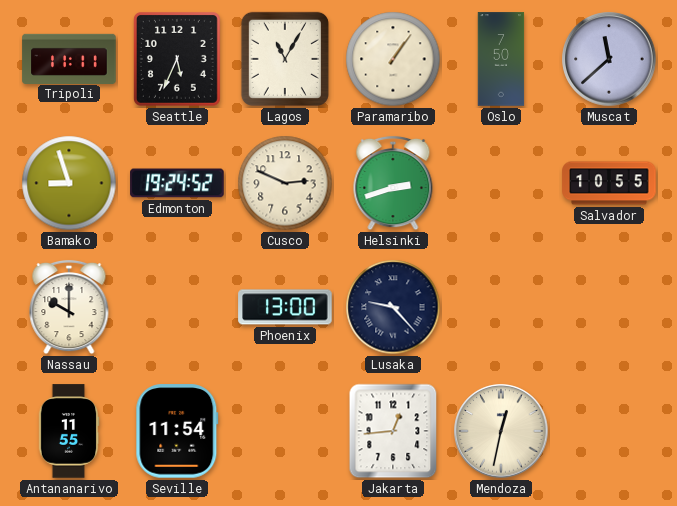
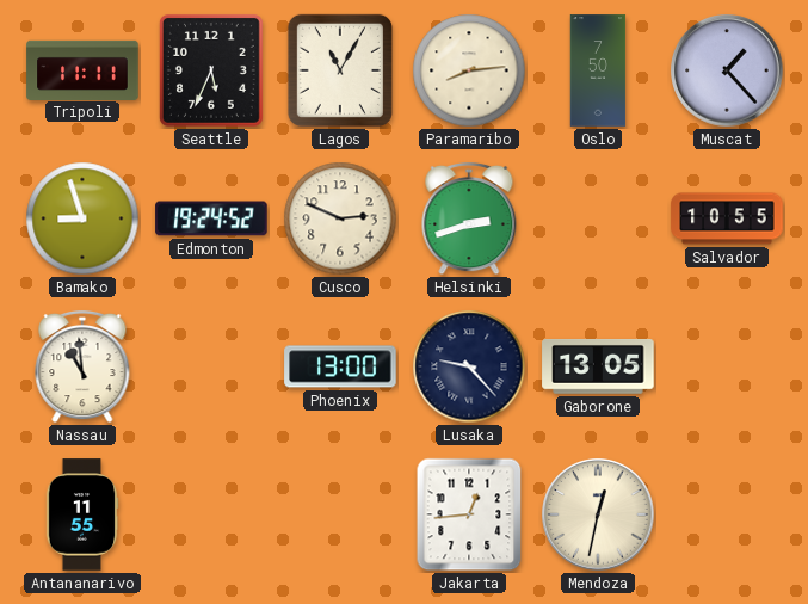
Paramaribo: 1:06 -> 8:14
Muscat: 11:38 -> 1:23
Nassau: 10:00 -> 10:59
Gaborone: none -> 13:05
Seville: 11:54 -> none
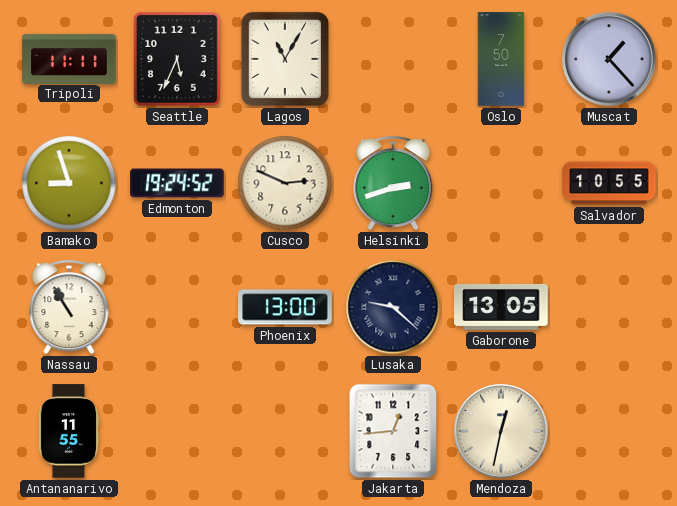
Paramaribo: 8:14 -> none
Nassau: 10:59 -> 10:55
Lusaka: 9:23 -> 9:22
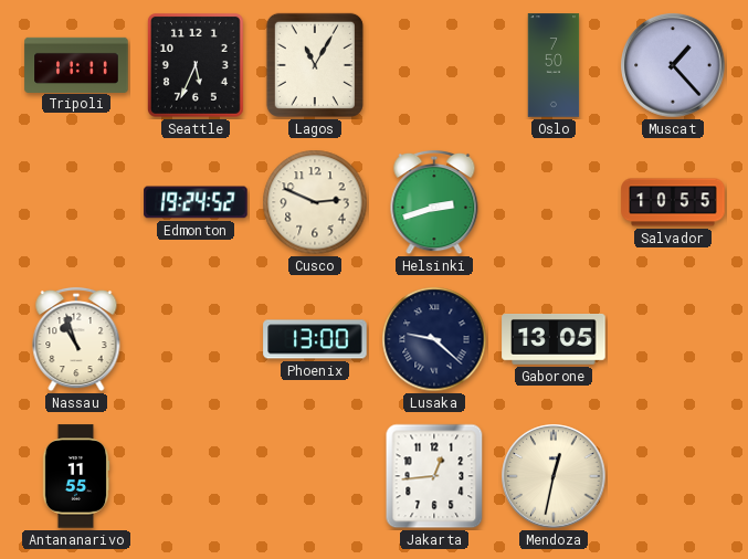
Bamako: 8:57 -> none
Nassau: 10:55 -> 10:57
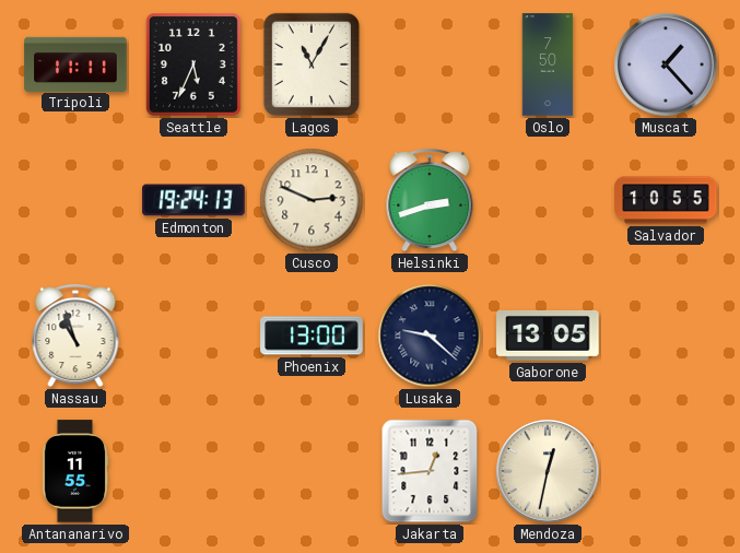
Edmonton: 19:24:52 -> 19:24:13
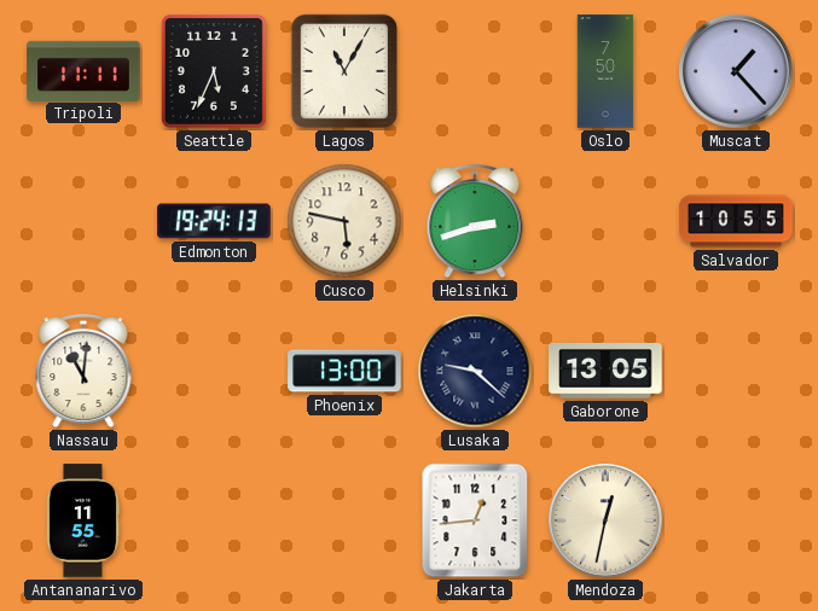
Cusco: 2:49 -> 5:47
Nassau: 10:57 -> 11:01
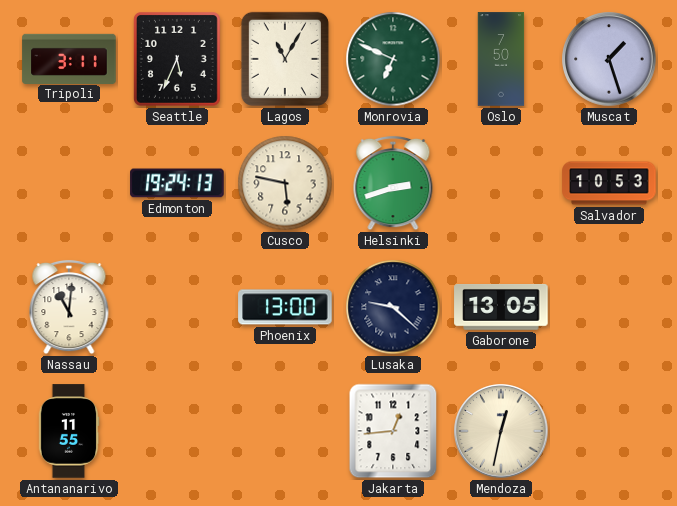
Tripoli: 11:11 -> 3:11
Monrovia: none -> 6:49
Muscat: 1:23 -> 1:27
Salvador: 10:55 -> 10:53
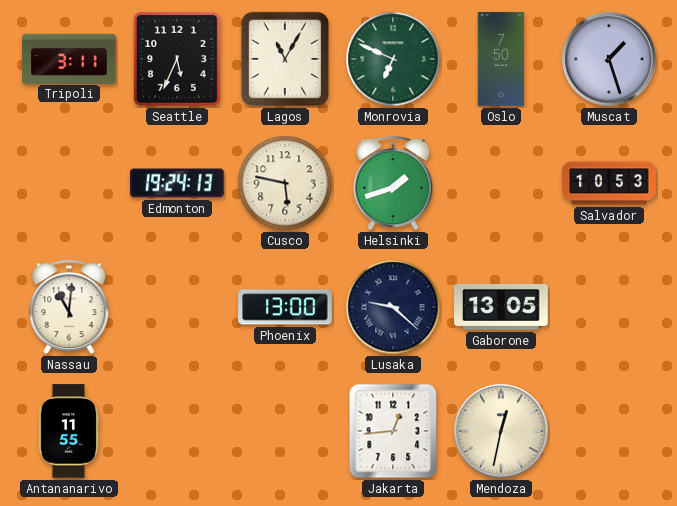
Helsinki: 2:42 -> 1:42
